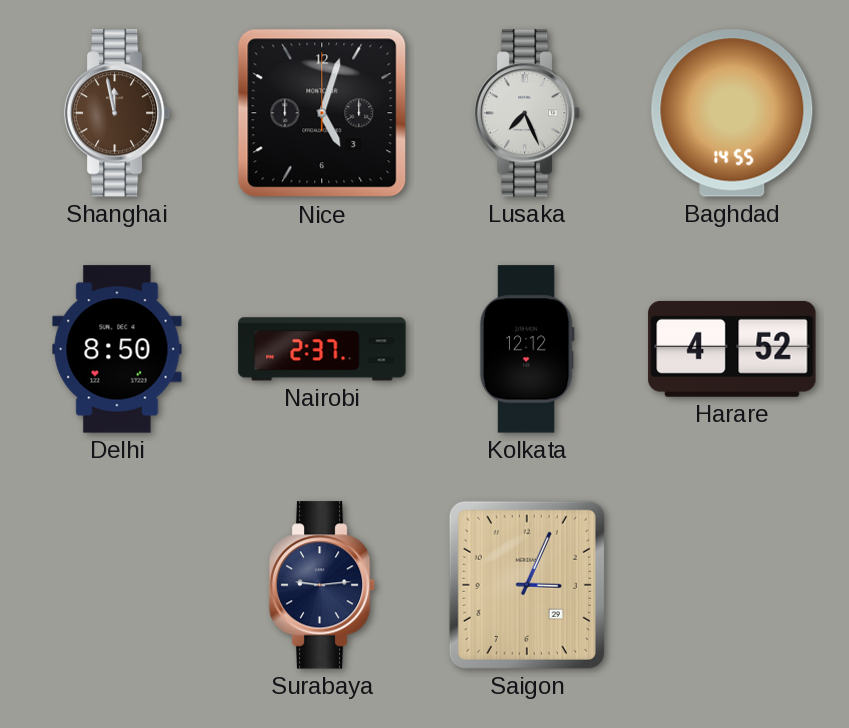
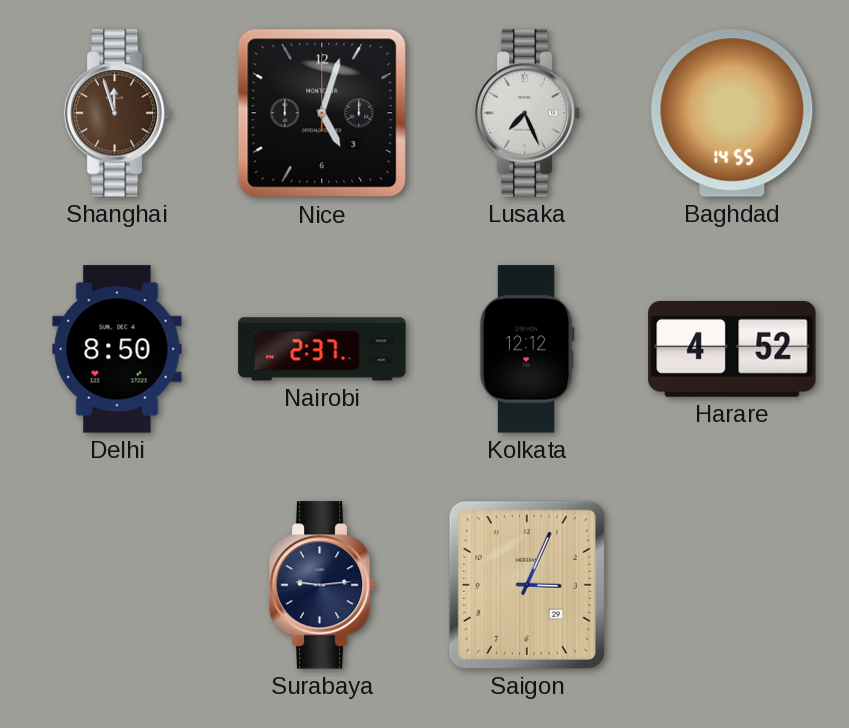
Shanghai: 11:58 -> 11:57
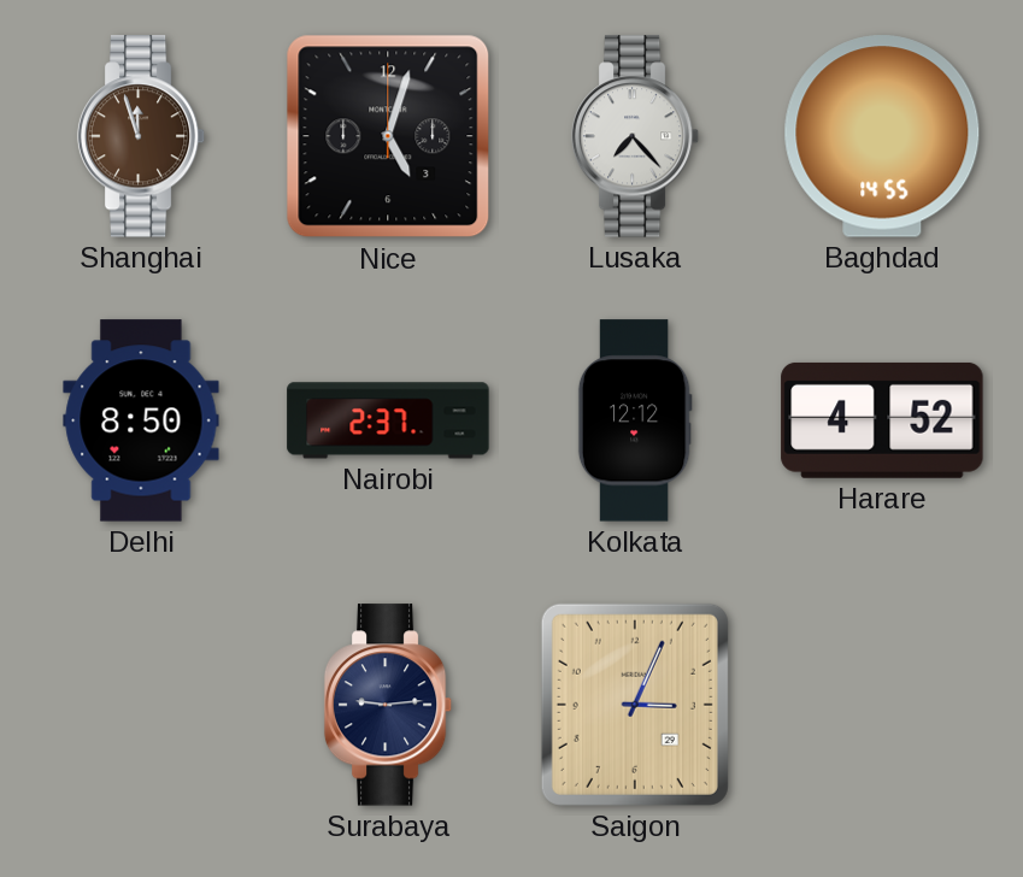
Lusaka: 7:26 -> 7:23
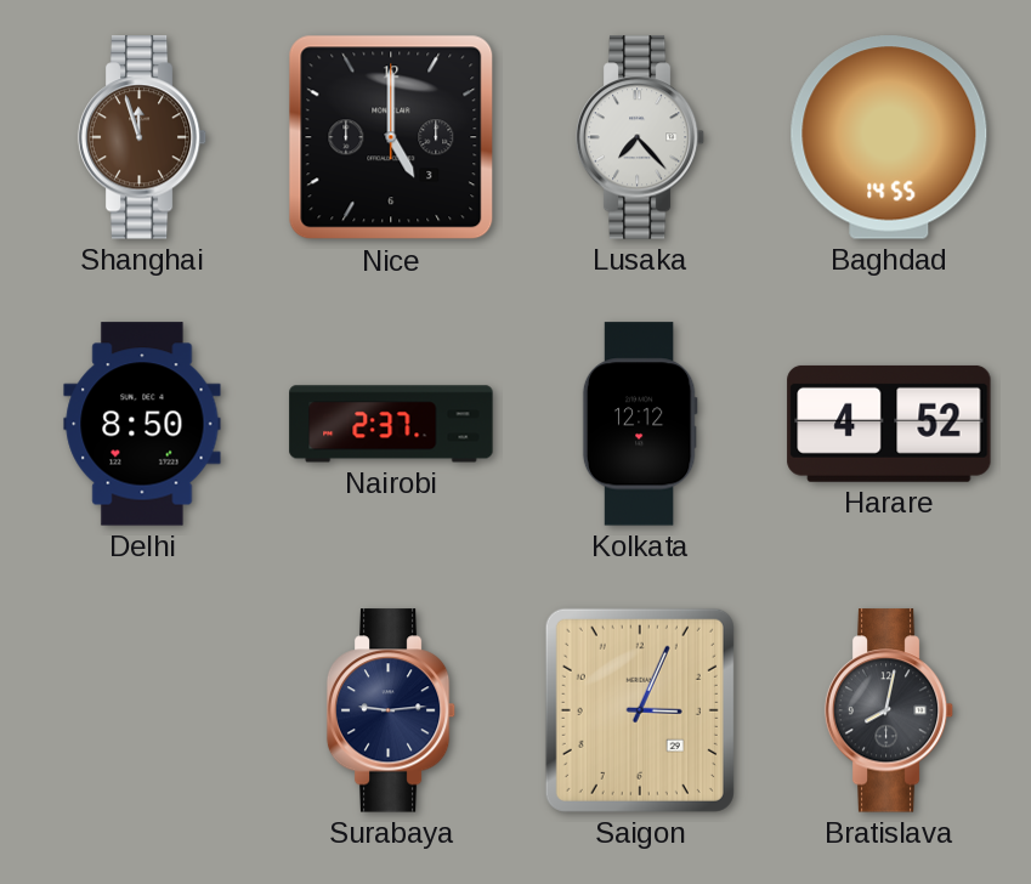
Nice: 5:03 -> 5:00
Bratislava: none -> 8:02
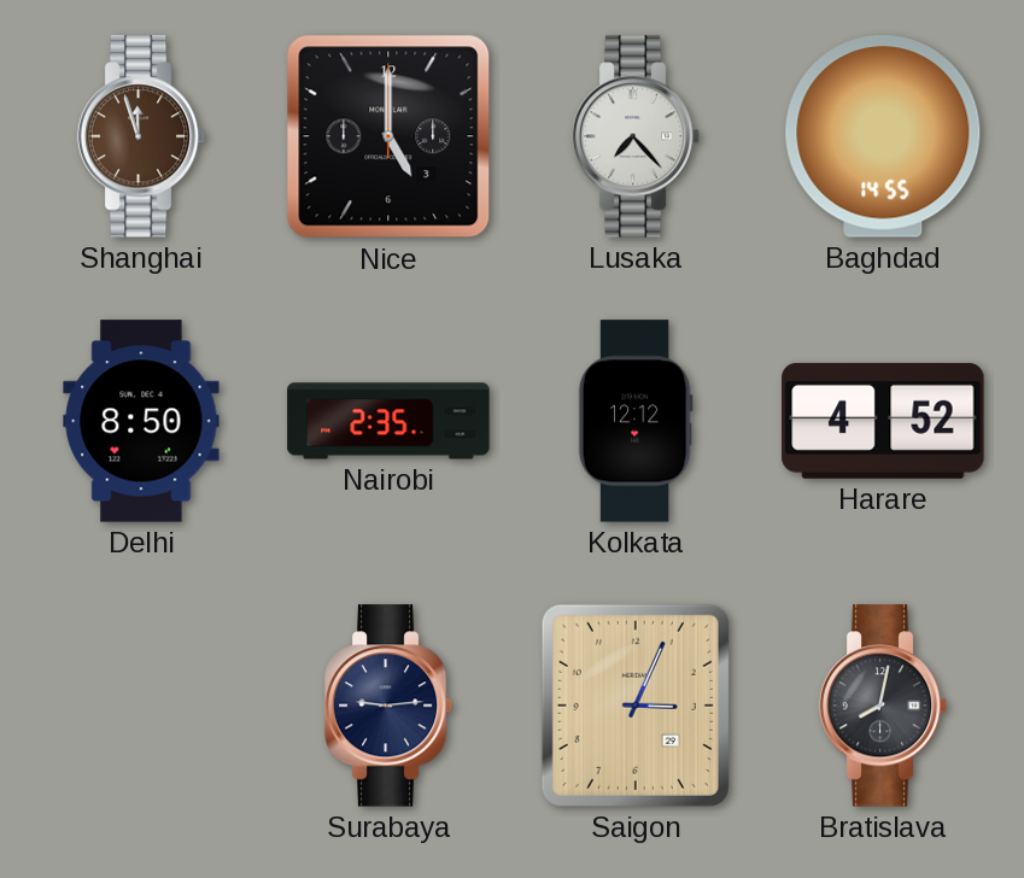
Nairobi: 2:37 -> 2:35
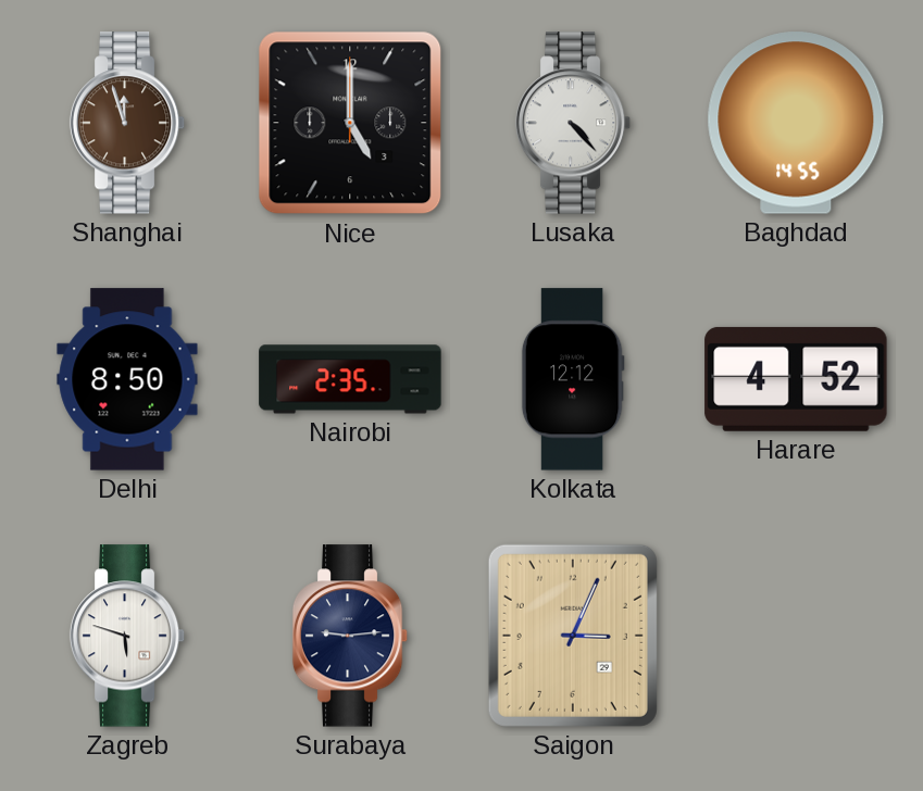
Lusaka: 7:23 -> 4:23
Zagreb: none -> 5:48
Bratislava: 8:02 -> none
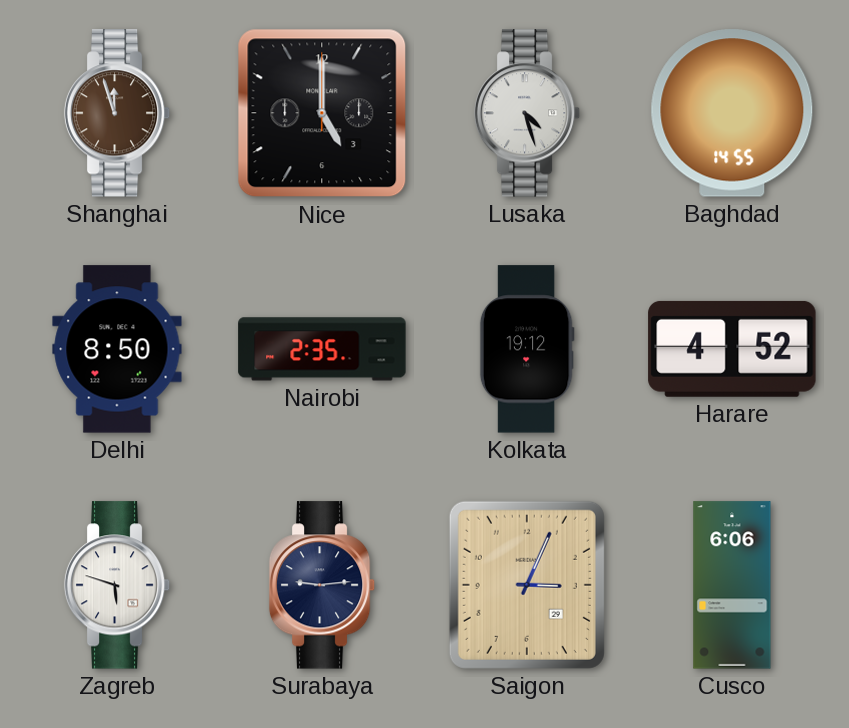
Lusaka: 4:23 -> 4:27
Kolkata: 12:12 -> 19:12
Cusco: none -> 6:06
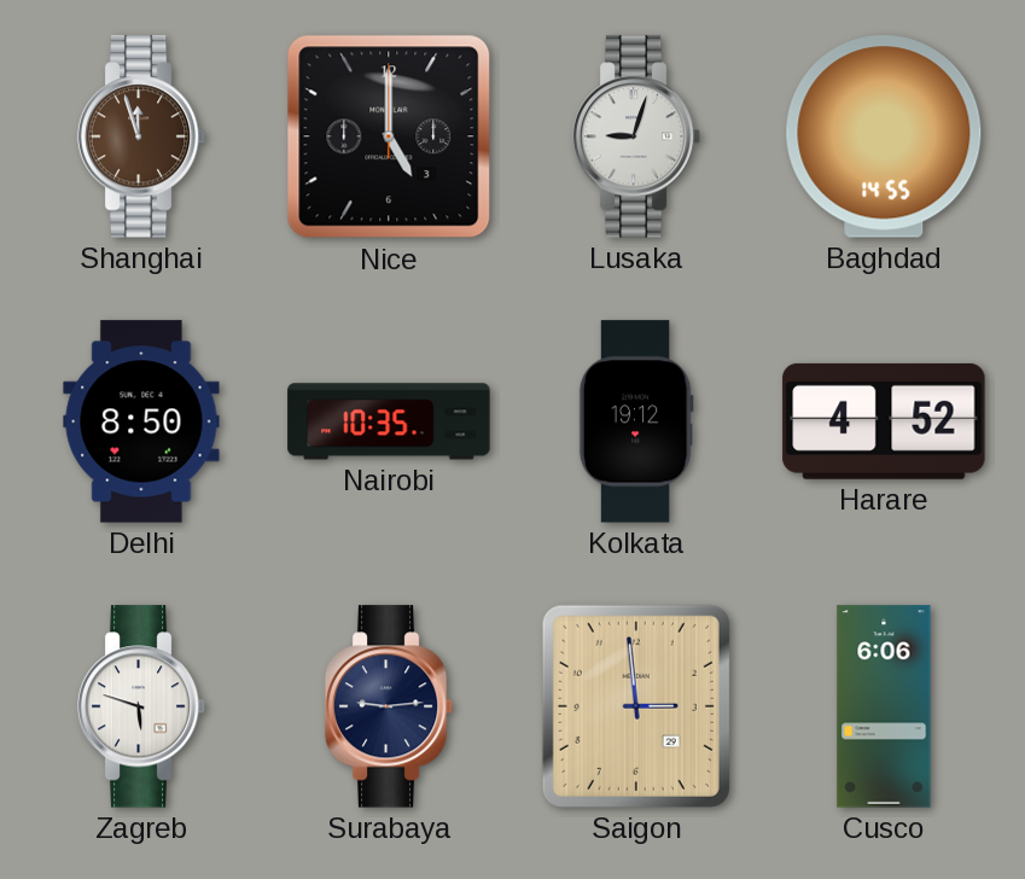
Lusaka: 4:27 -> 9:03
Nairobi: 2:35 -> 10:35
Saigon: 3:04 -> 2:59
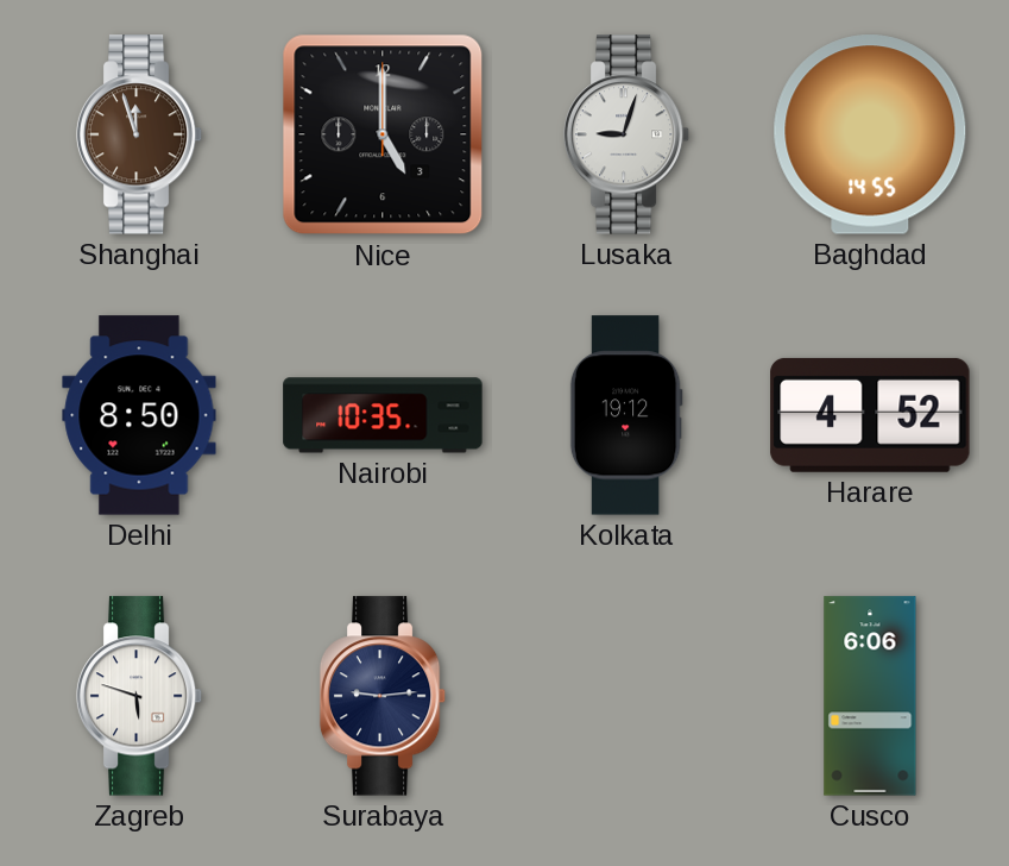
Saigon: 2:59 -> none
